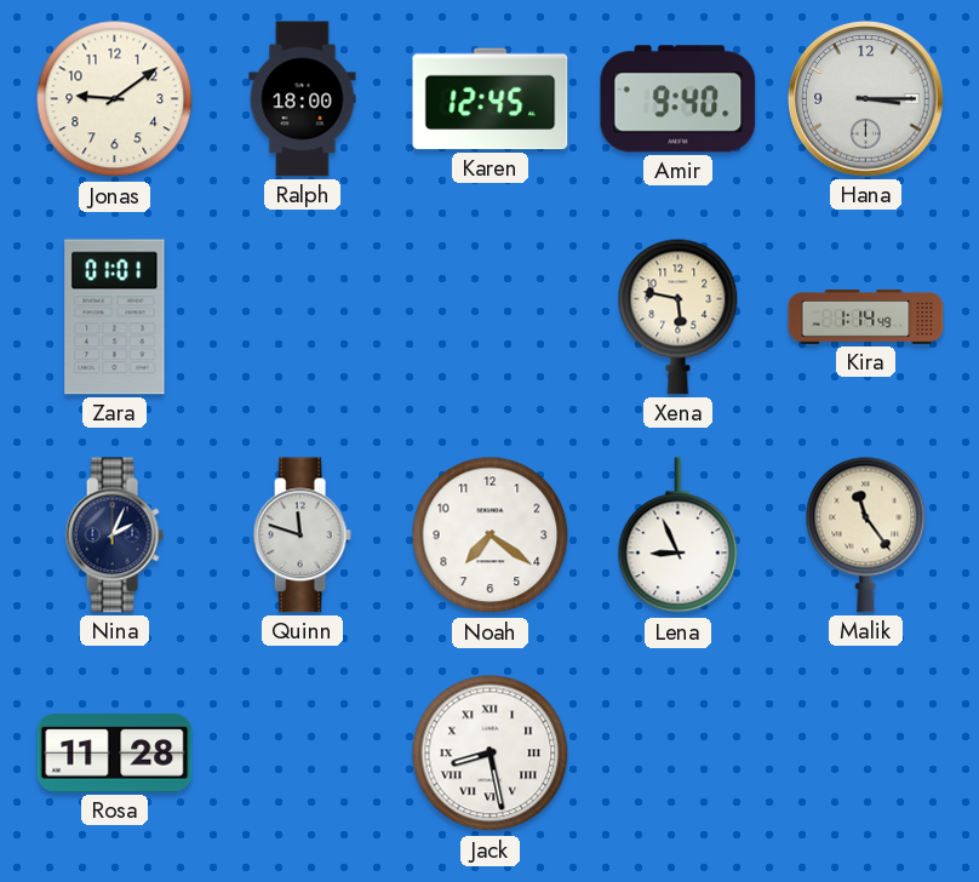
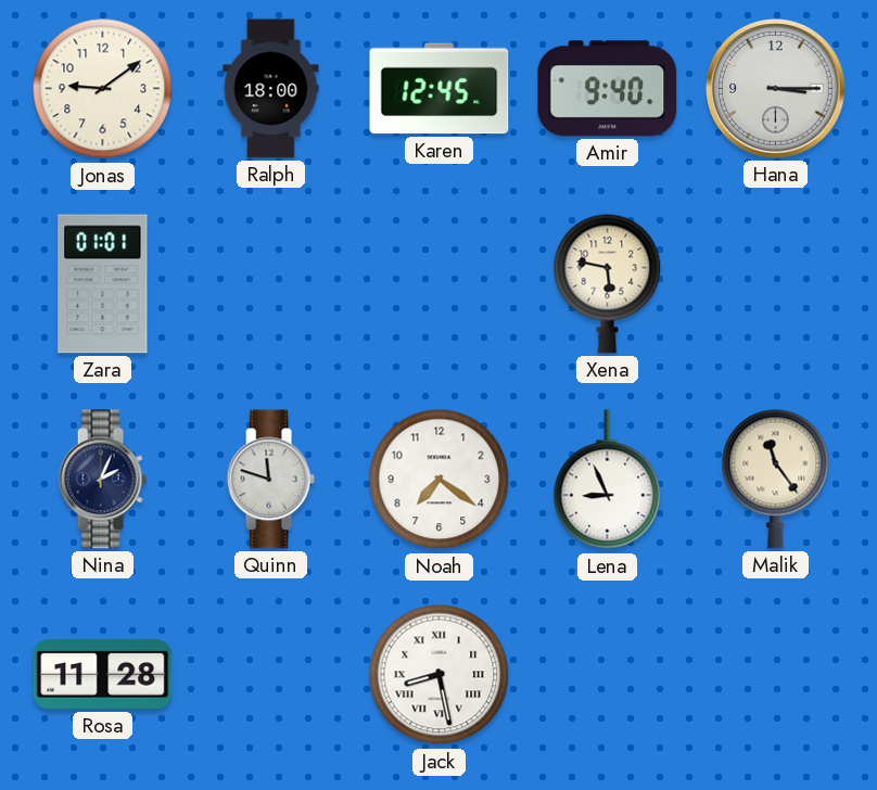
Kira: 1:14 -> none
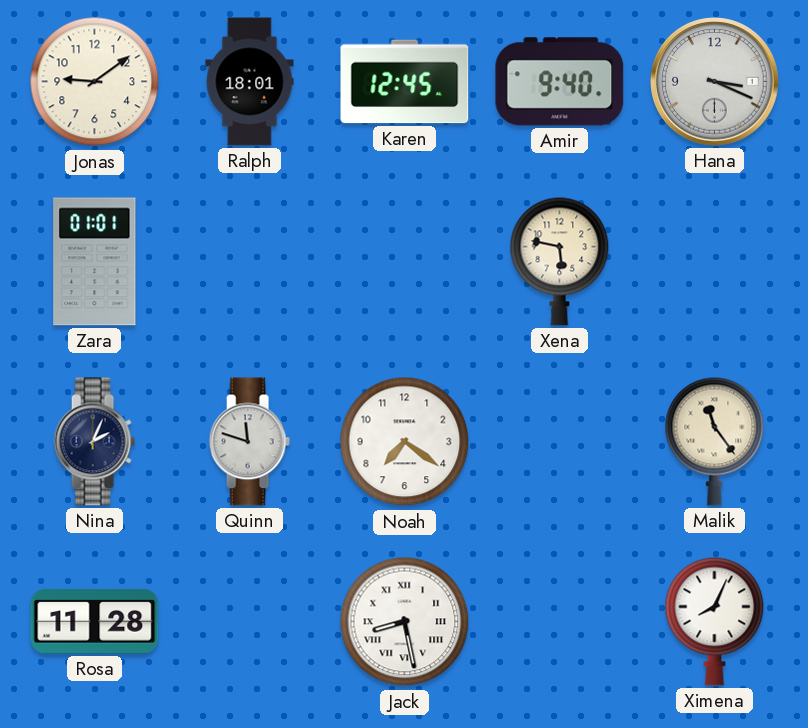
Ralph: 18:00 -> 18:01
Hana: 3:15 -> 3:19
Lena: 8:56 -> none
Ximena: none -> 8:04
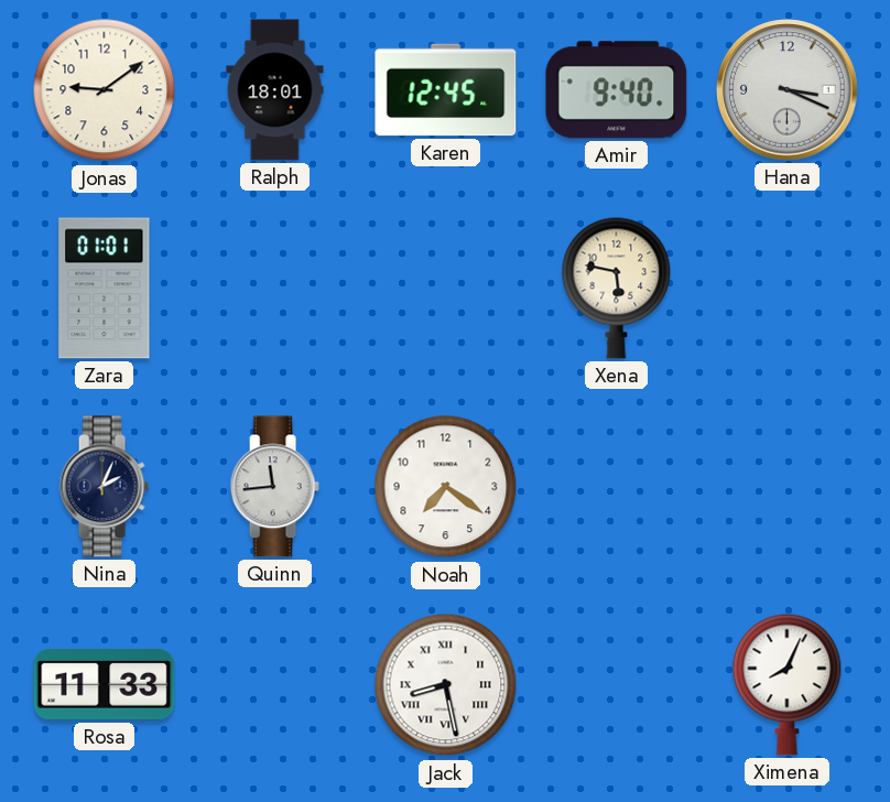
Quinn: 11:48 -> 11:44
Malik: 11:24 -> none
Rosa: 11:28 -> 11:33
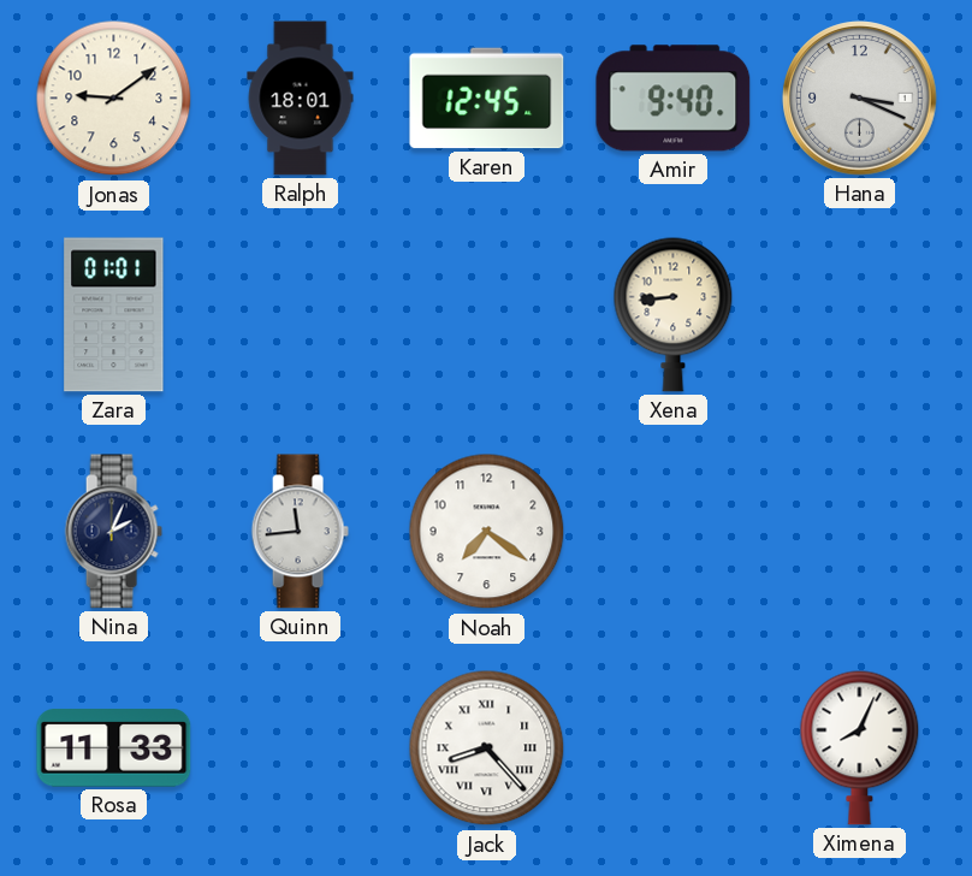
Xena: 5:47 -> 8:44
Jack: 8:28 -> 8:23
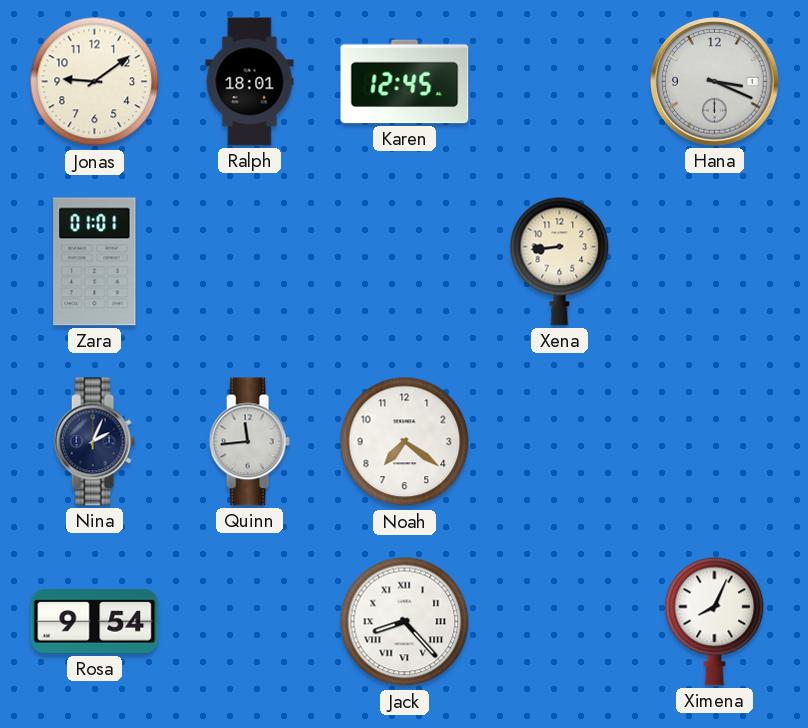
Amir: 9:40 -> none
Rosa: 11:33 -> 9:54
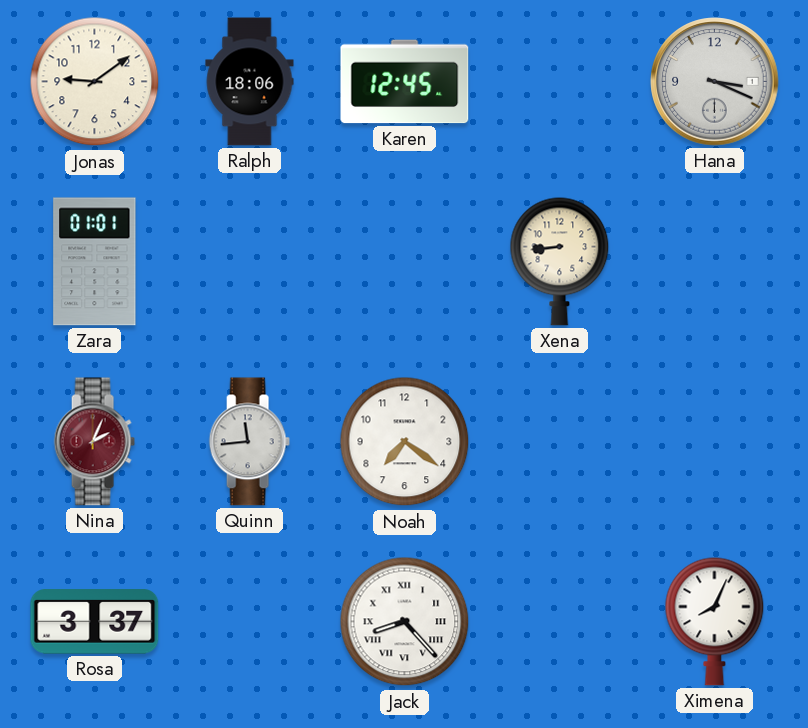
Ralph: 18:01 -> 18:06
Nina dial: navy -> burgundy
Rosa: 9:54 -> 3:37
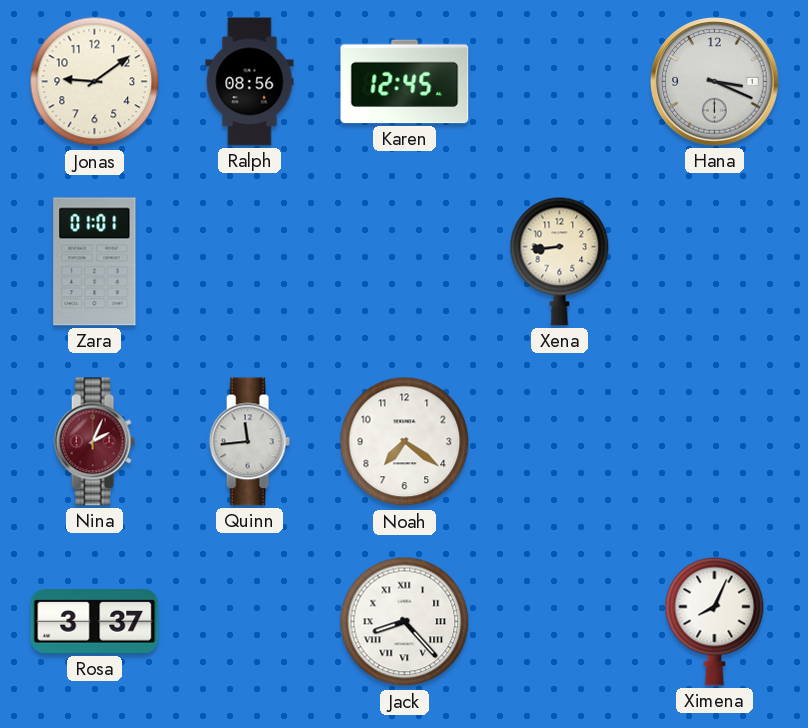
Ralph: 18:06 -> 08:56
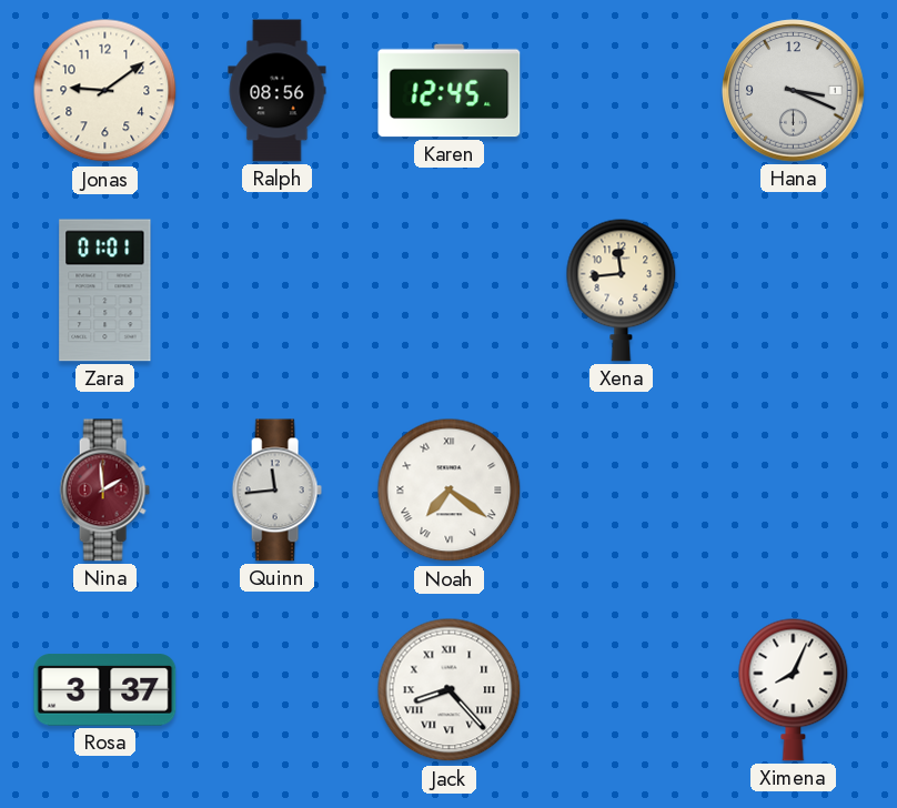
Xena: 8:44 -> 11:44
Nina: 2:04 -> 1:59
Noah numerals: Arabic -> Roman
